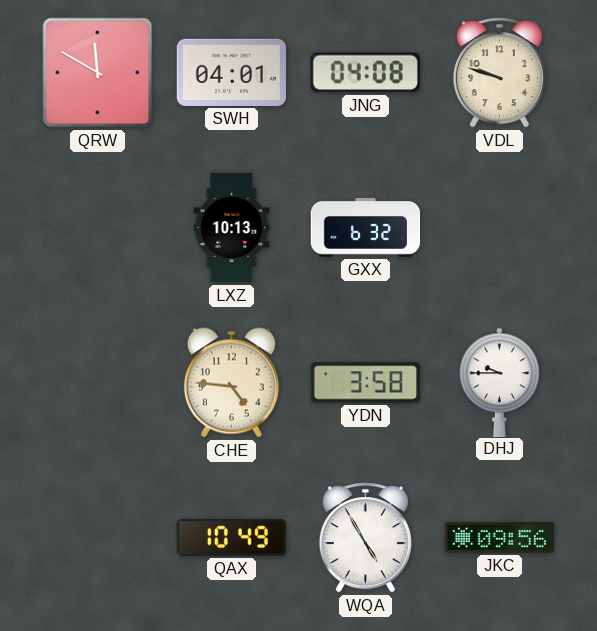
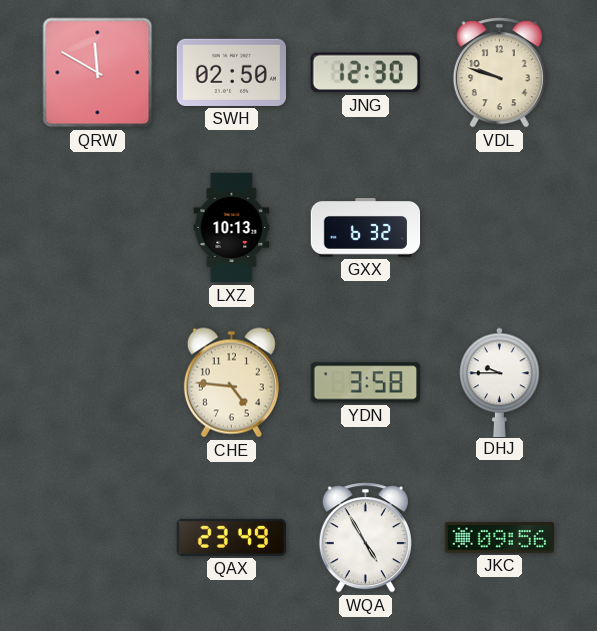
SWH: 04:01 -> 02:50
JNG: 04:08 -> 12:30
QAX: 10:49 -> 23:49
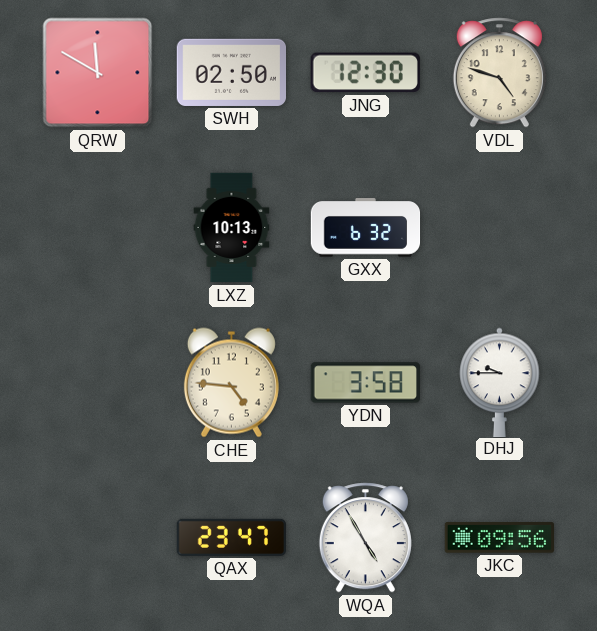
VDL: 9:48 -> 4:48
QAX: 23:49 -> 23:47
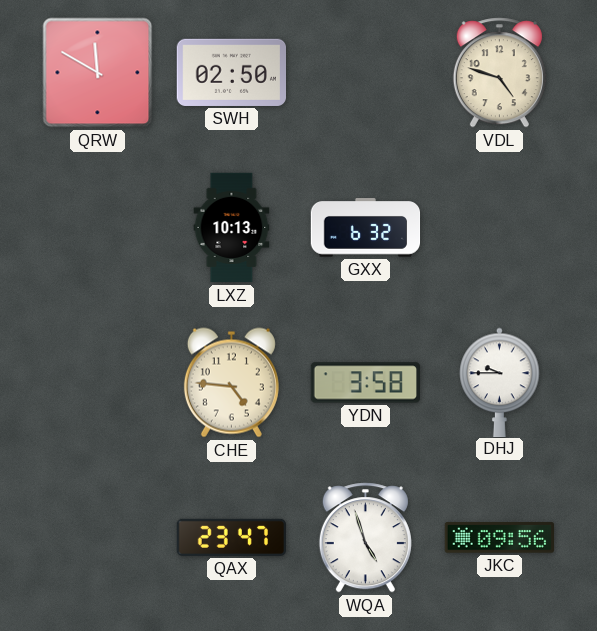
JNG: 12:30 -> none
WQA: 4:55 -> 4:57
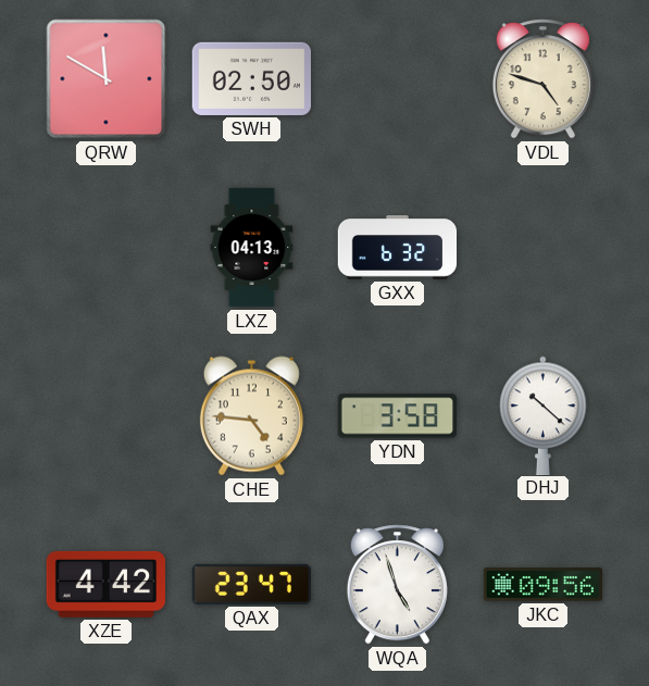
LXZ: 10:13 -> 04:13
DHJ: 9:45 -> 10:22
XZE: none -> 4:42
